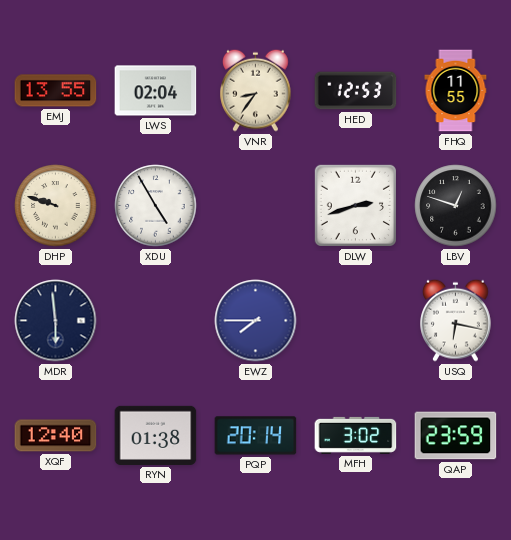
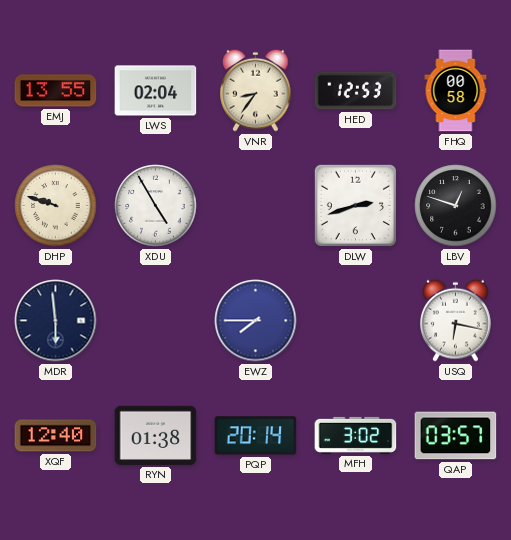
FHQ: 11:55 -> 00:58
QAP: 23:59 -> 03:57
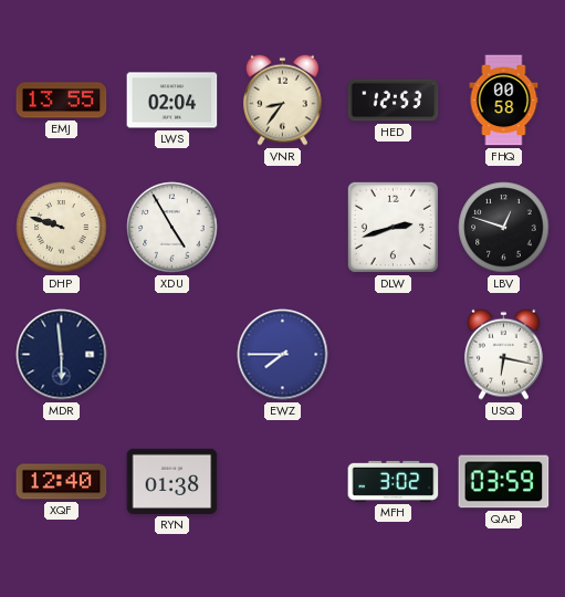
PQP: 20:14 -> none
QAP: 03:57 -> 03:59
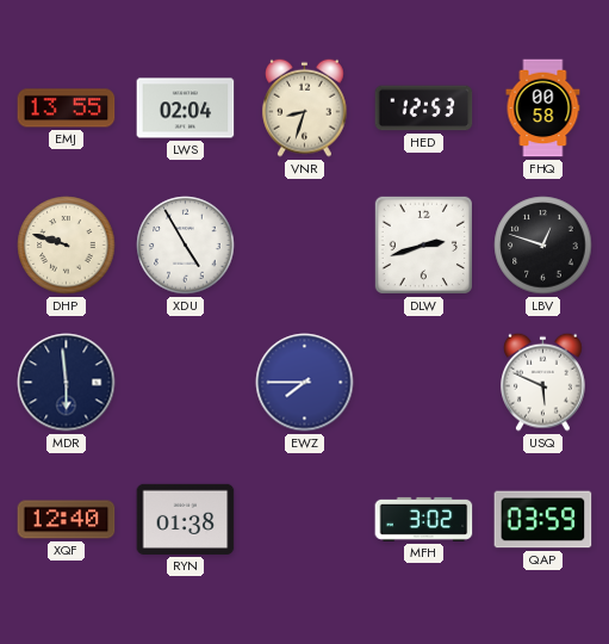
VNR: 8:36 -> 8:33
USQ: 6:17 -> 5:49
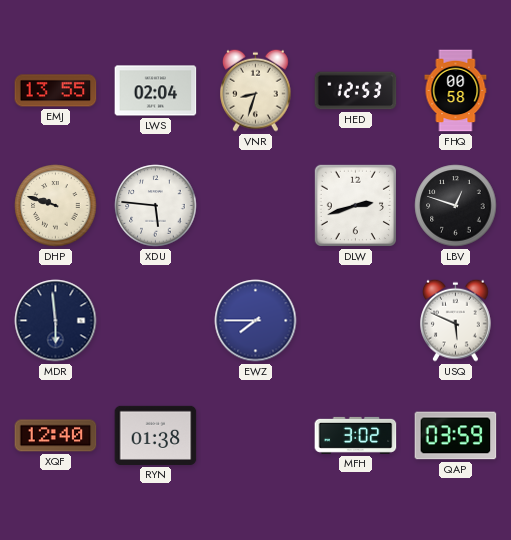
XDU: 4:55 -> 5:46
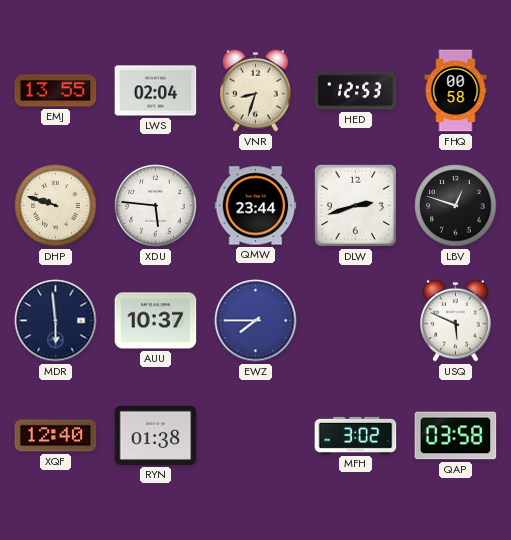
QMW: none -> 23:44
AUU: none -> 10:37
QAP: 03:59 -> 03:58
